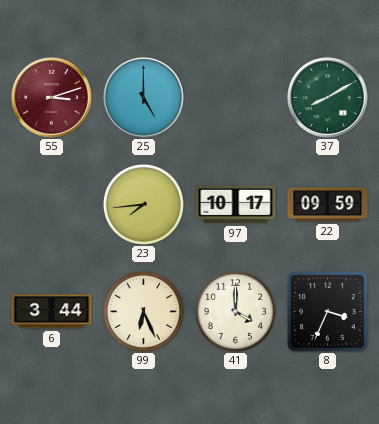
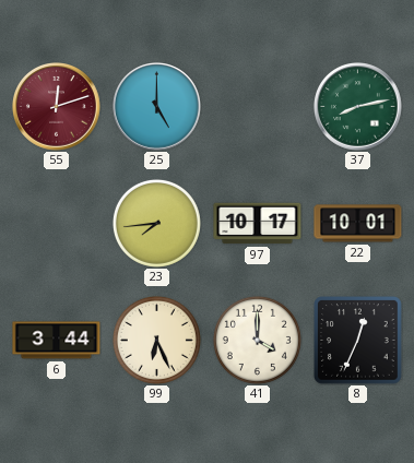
55: 3:12 -> 12:12
37: 8:10 -> 8:13
22: 09:59 -> 10:01
8: 3:34 -> 12:34
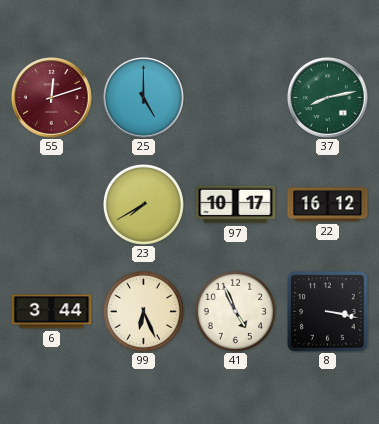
23: 7:44 -> 7:40
22: 10:01 -> 16:12
41: 4:00 -> 4:56
8: 12:34 -> 3:17
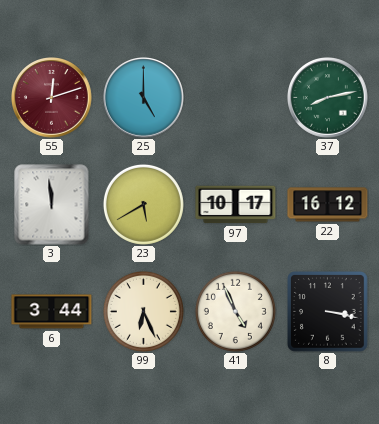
3: none -> 11:59
23: 7:40 -> 5:40
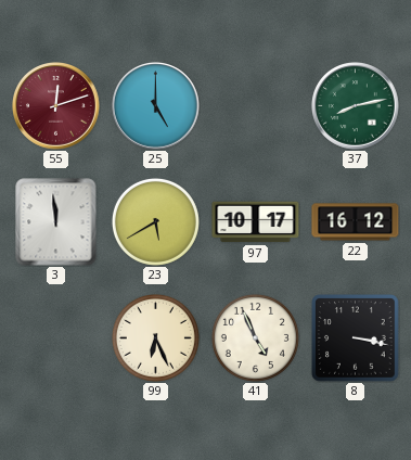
6: 3:44 -> none
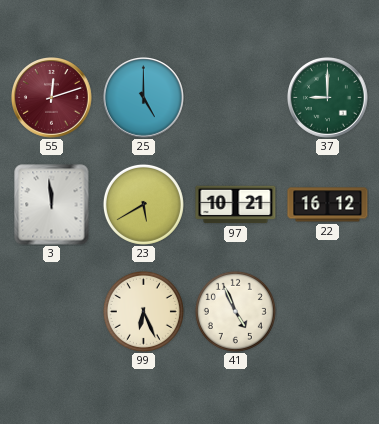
37: 8:13 -> 9:00
97: 10:17 -> 10:21
8: 3:17 -> none
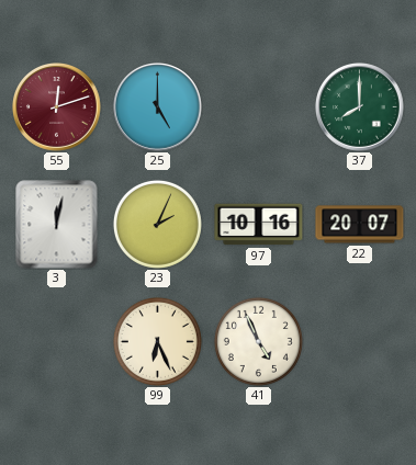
37: 9:00 -> 8:00
3: 11:59 -> 12:02
23: 5:40 -> 2:04
97: 10:21 -> 10:16
22: 16:12 -> 20:07
